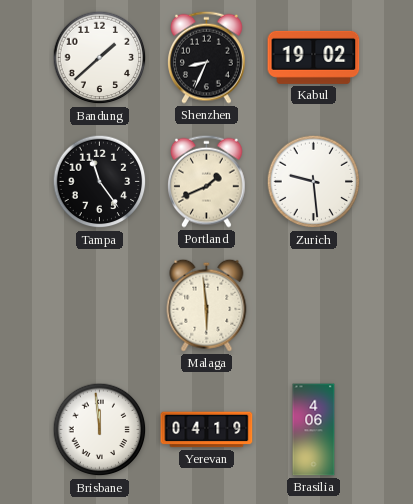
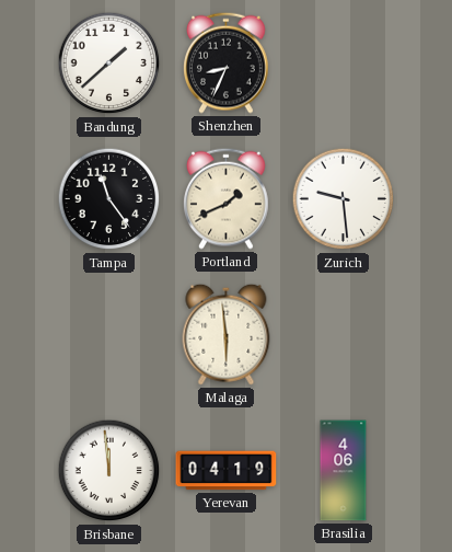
Kabul: 19:02 -> none
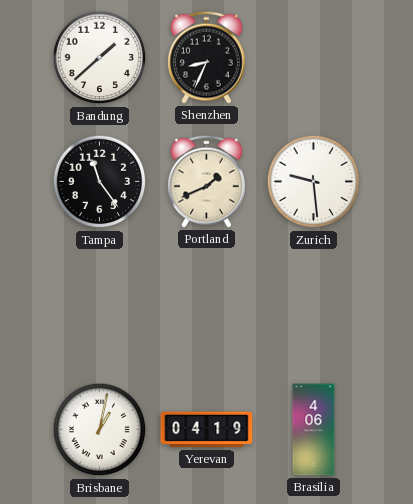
Malaga: 5:59 -> none
Brisbane: 11:59 -> 1:02
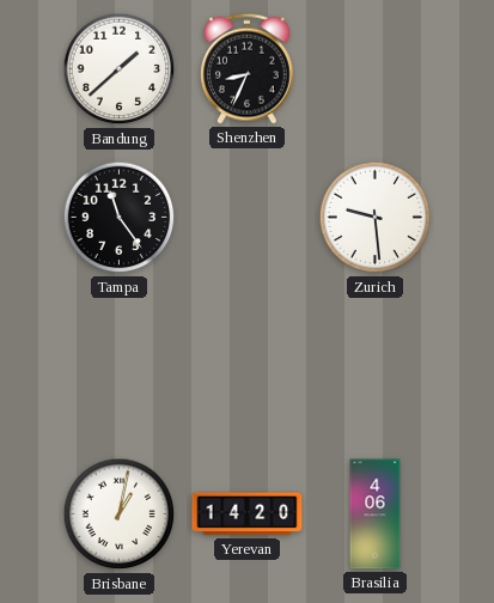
Portland: 1:41 -> none
Yerevan: 04:19 -> 14:20
